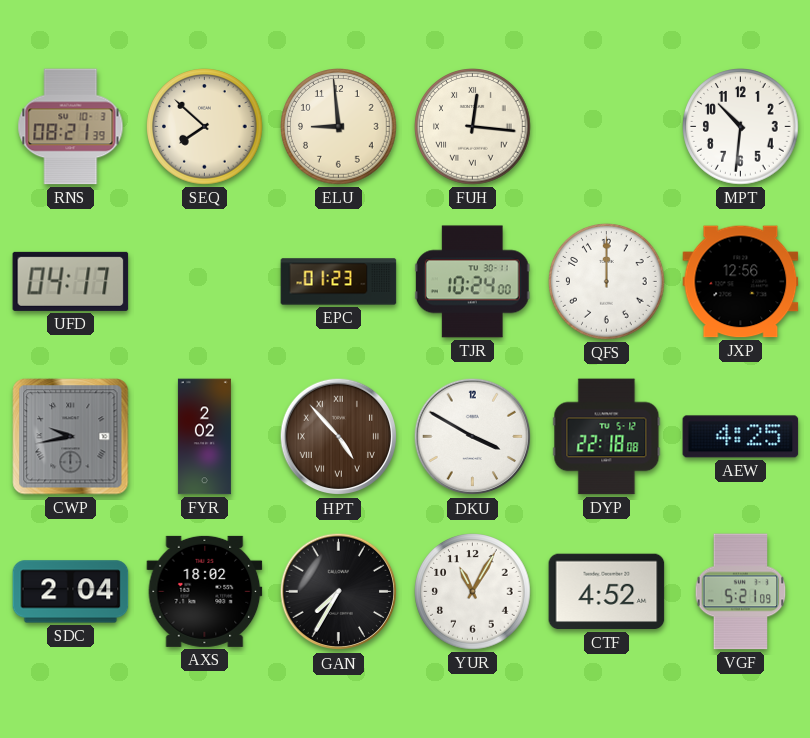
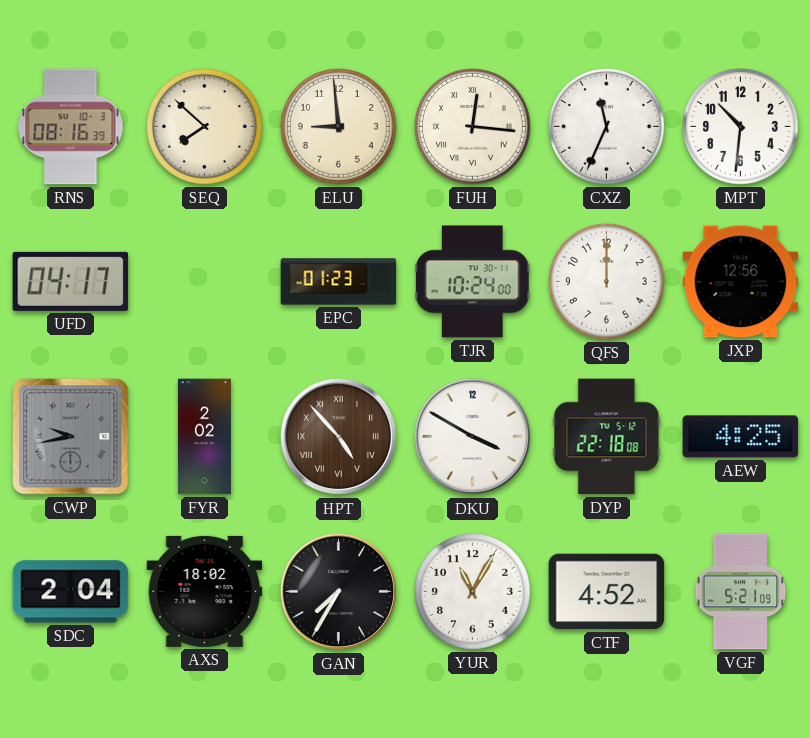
RNS: 08:21 -> 08:16
CXZ: none -> 11:34
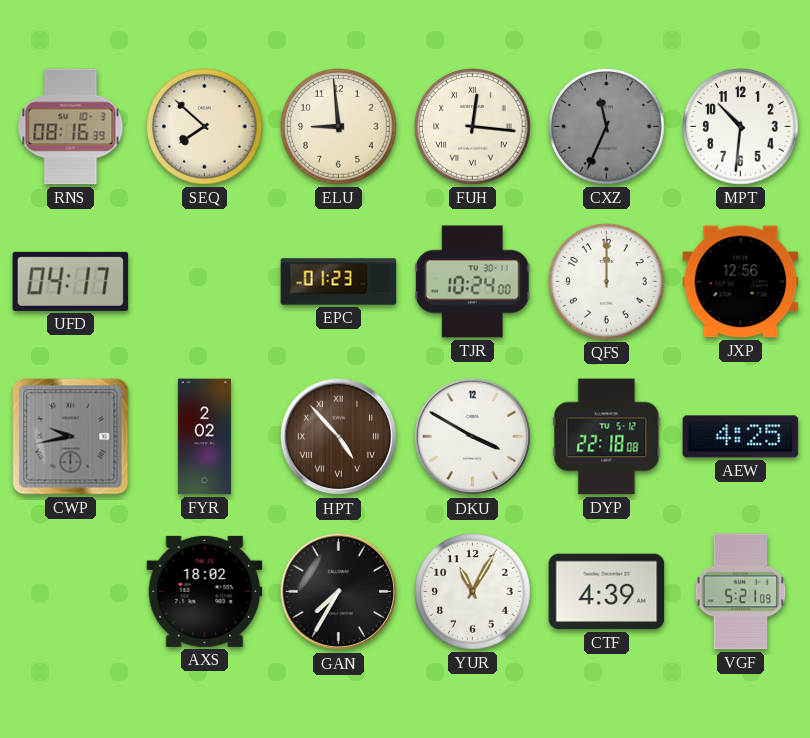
CXZ dial: white -> grey
SDC: 2:04 -> none
CTF: 4:52 -> 4:39
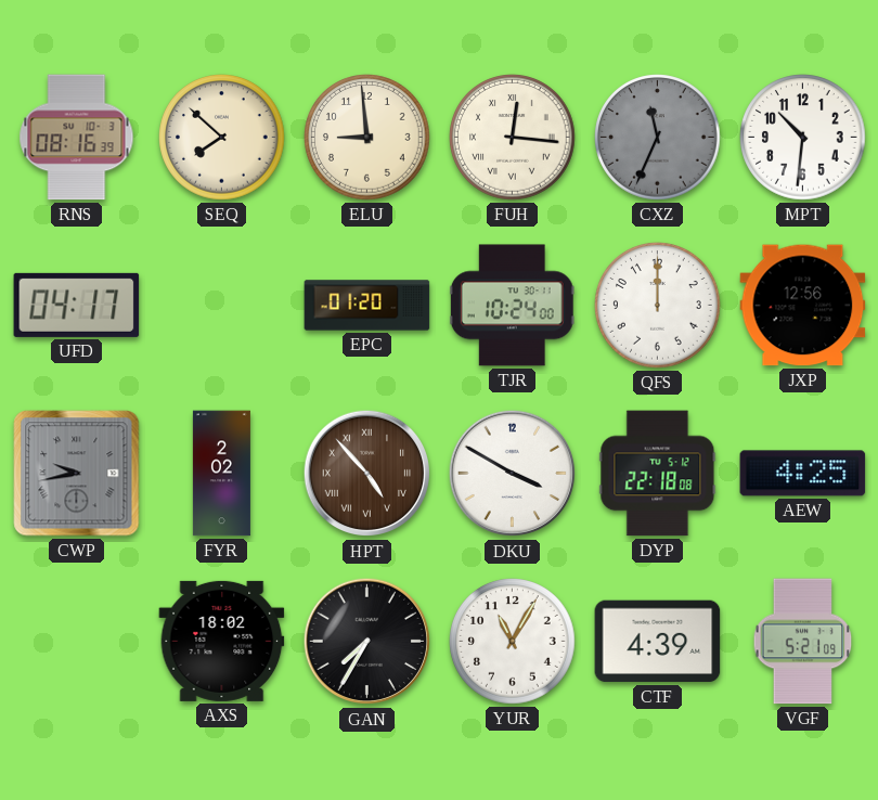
EPC: 01:23 -> 01:20
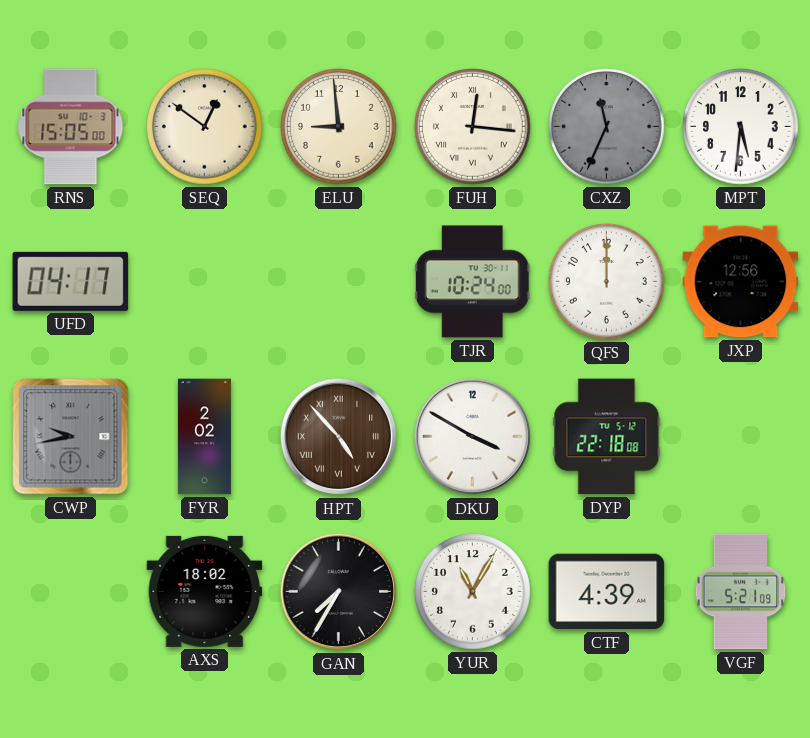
RNS: 08:16 -> 15:05
SEQ: 7:52 -> 12:51
MPT: 10:31 -> 5:31
EPC: 01:20 -> none
AEW: 4:25 -> none
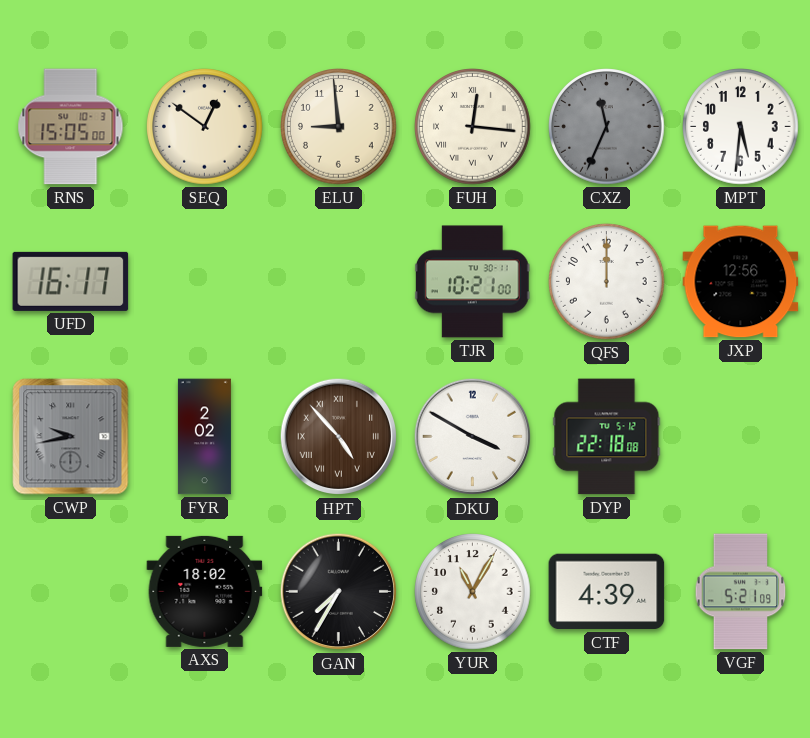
UFD: 04:17 -> 16:17
TJR: 10:24 -> 10:21
